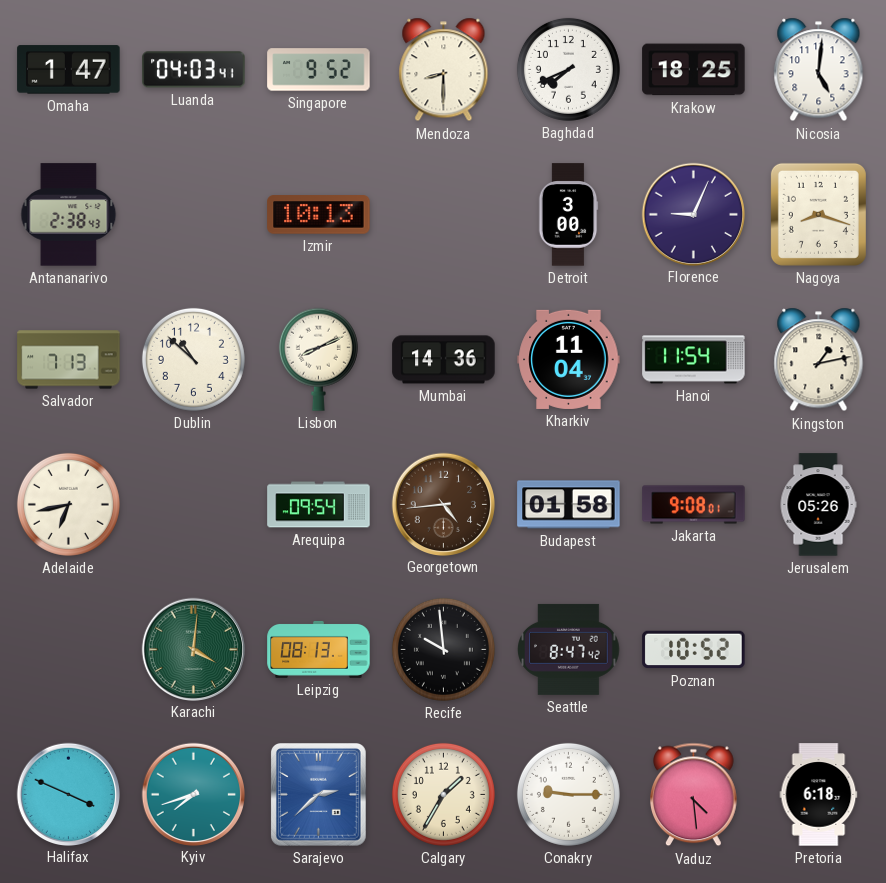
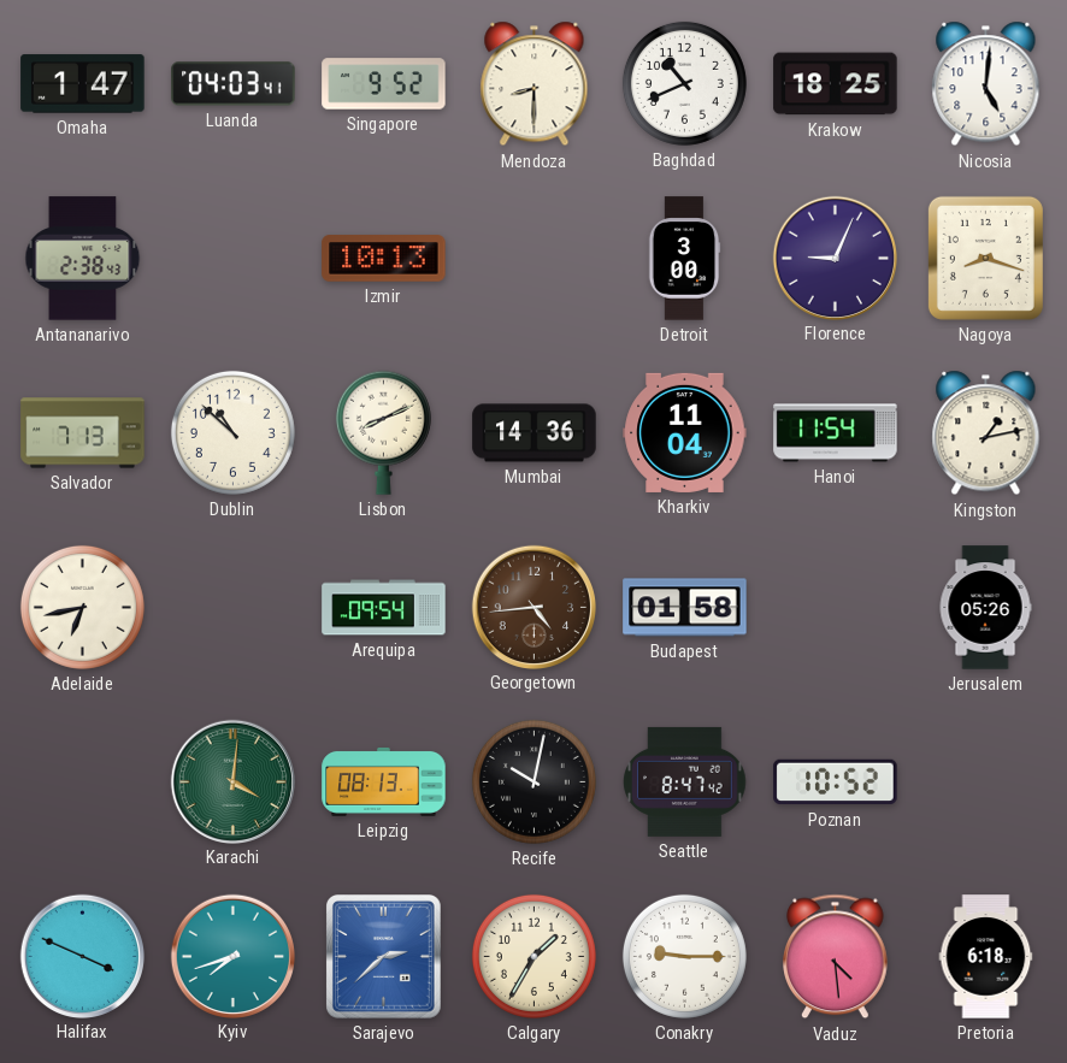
Baghdad: 7:41 -> 10:41
Jakarta: 9:08 -> none
Recife: 9:59 -> 10:02
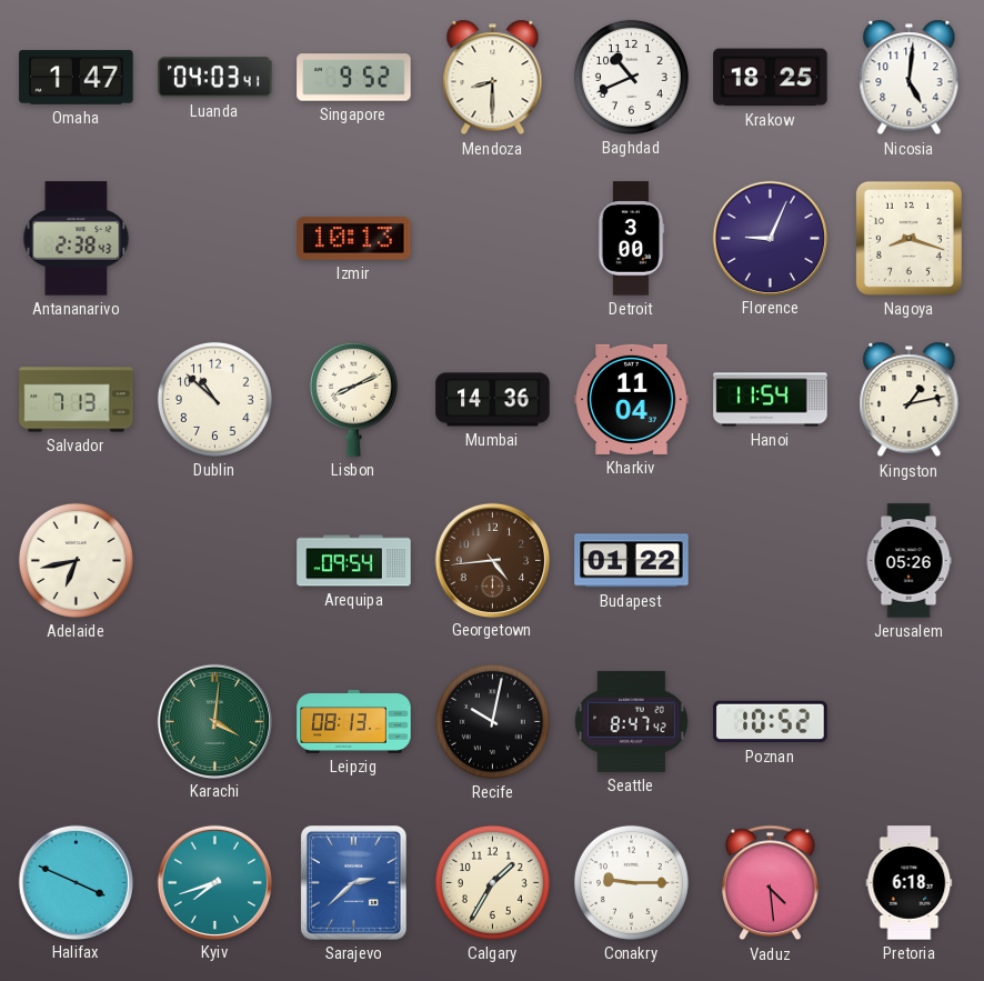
Budapest: 01:58 -> 01:22
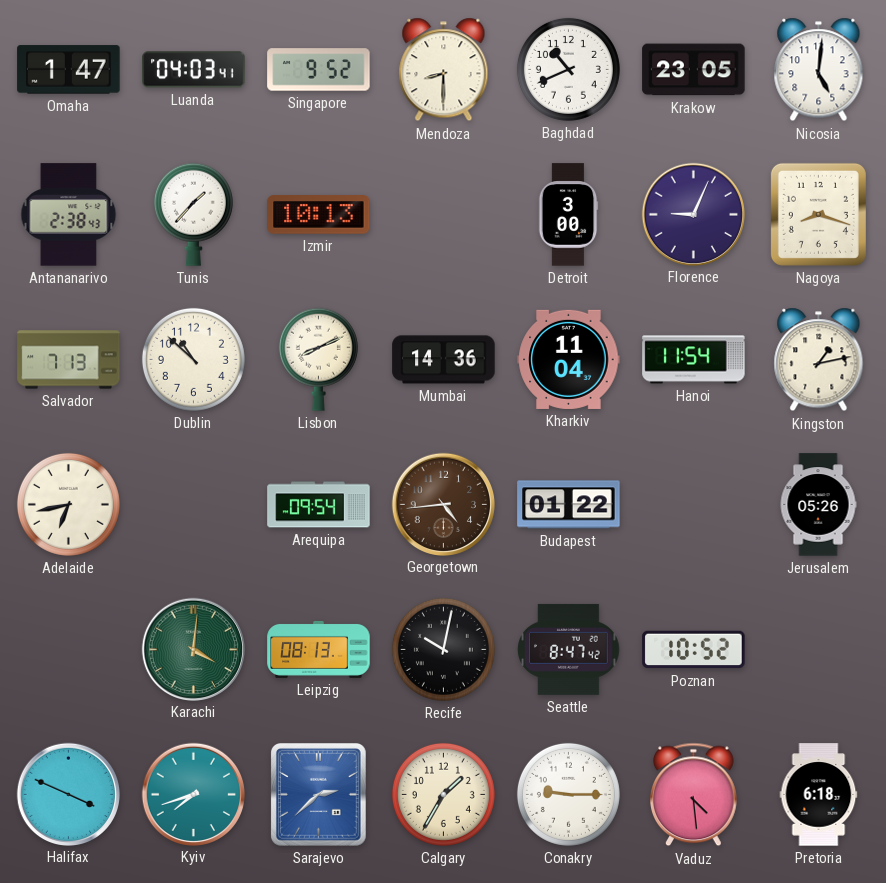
Krakow: 18:25 -> 23:05
Tunis: none -> 1:37
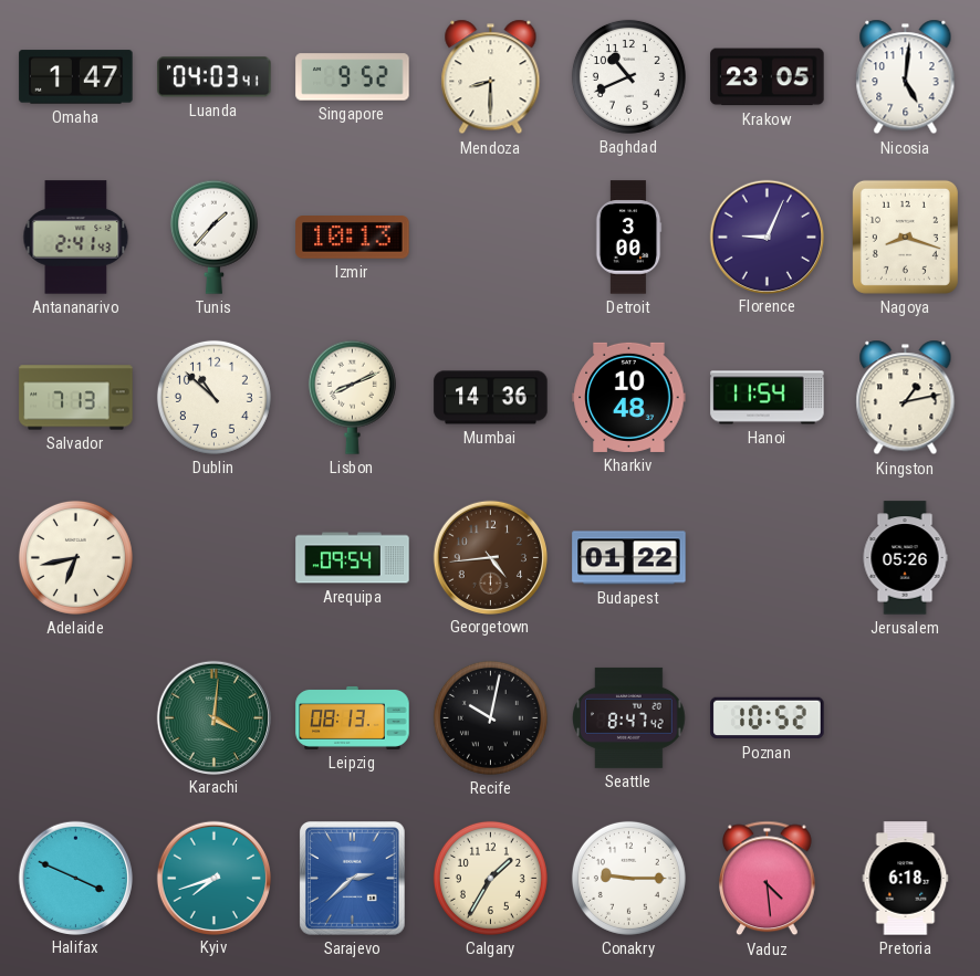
Antananarivo: 2:38 -> 2:41
Kharkiv: 11:04 -> 10:48
